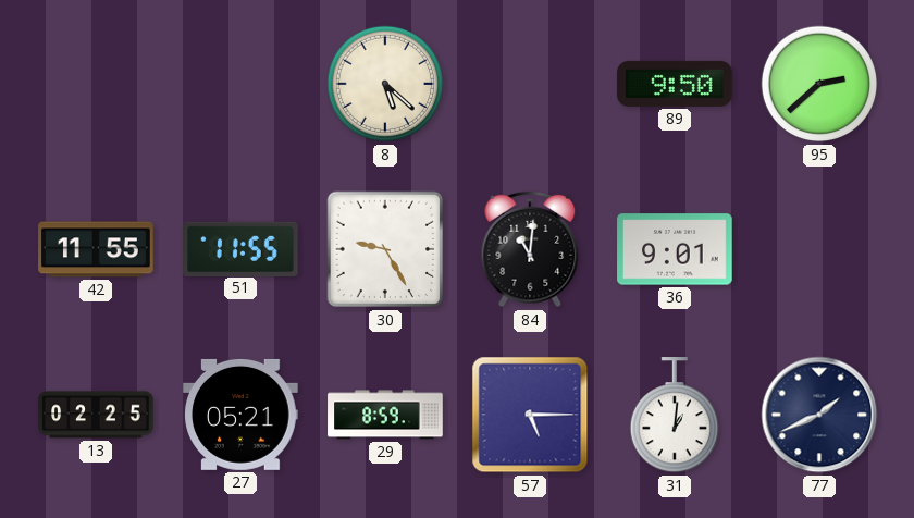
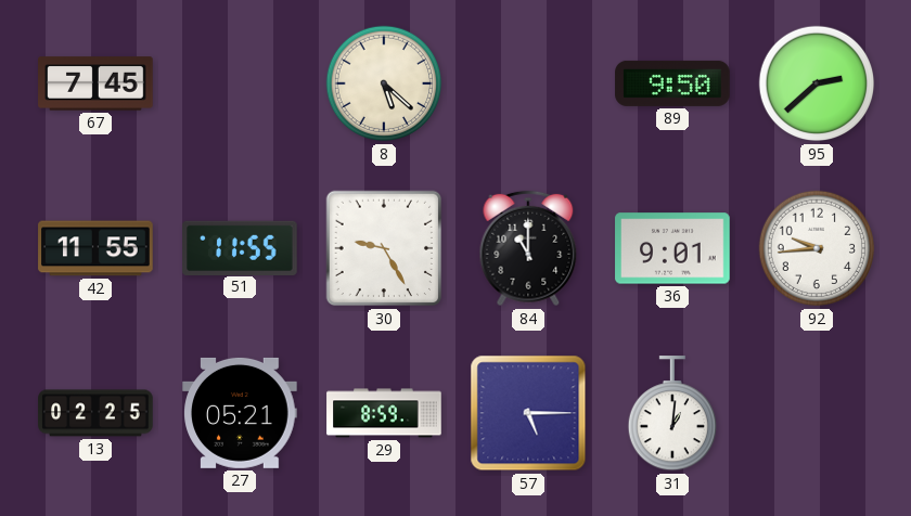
67: none -> 7:45
84: 11:01 -> 11:00
92: none -> 9:44
77: 1:41 -> none
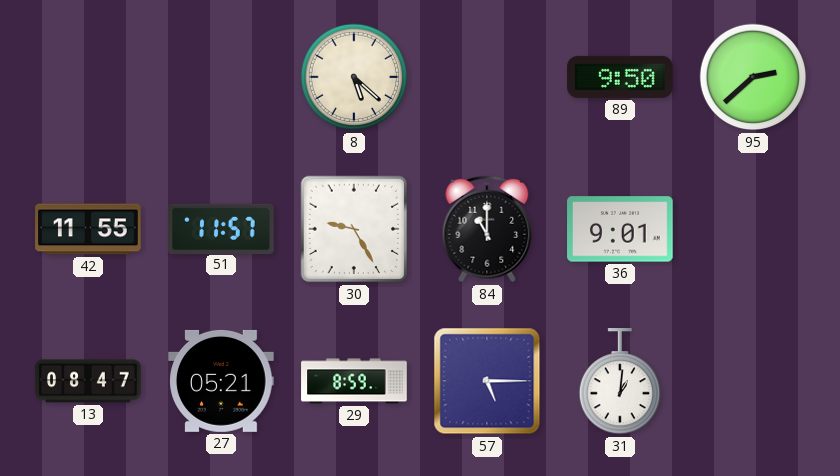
67: 7:45 -> none
51: 11:55 -> 11:57
92: 9:44 -> none
13: 02:25 -> 08:47
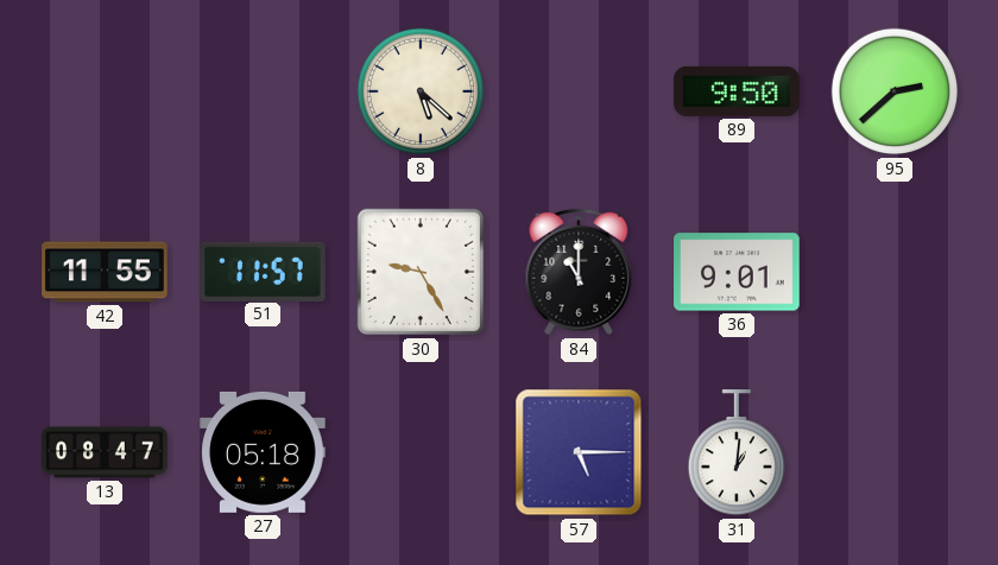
27: 05:21 -> 05:18
29: 8:59 -> none
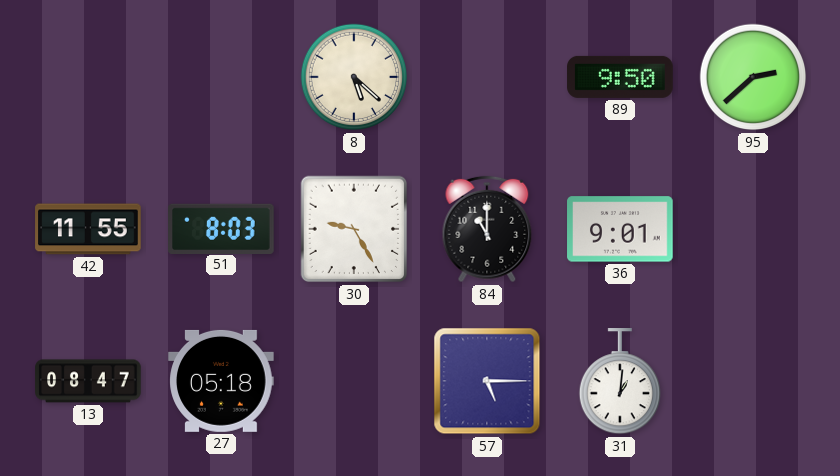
51: 11:57 -> 8:03
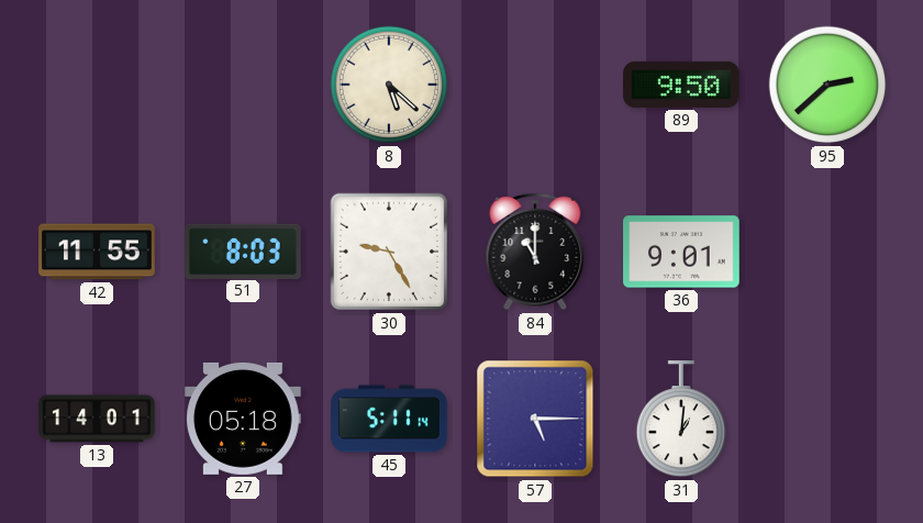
13: 08:47 -> 14:01
45: none -> 5:11
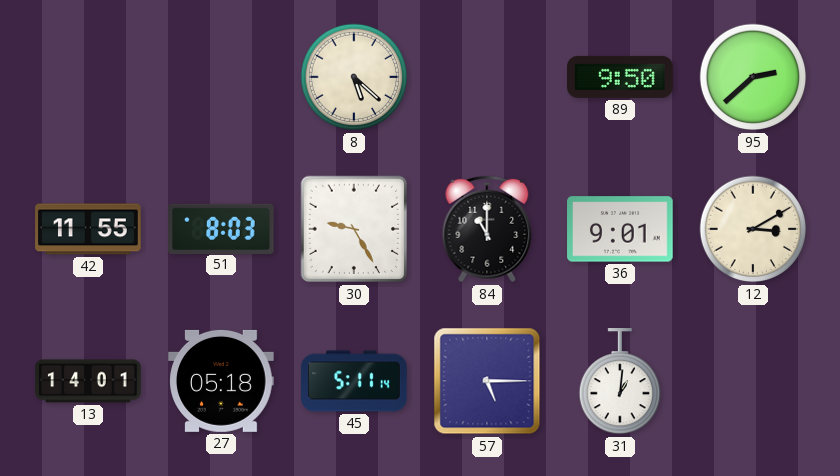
12: none -> 3:10
